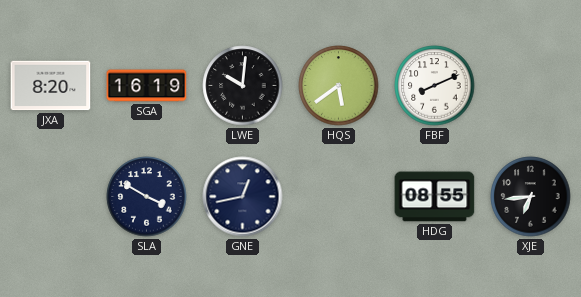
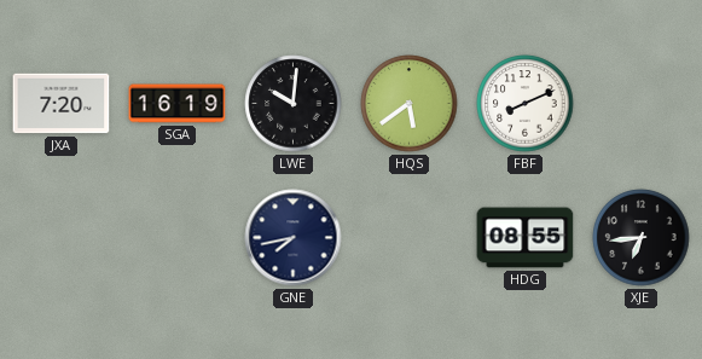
JXA: 8:20 -> 7:20
SLA: 3:50 -> none
GNE: 12:43 -> 7:43
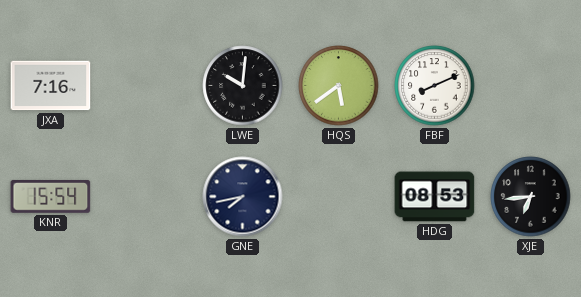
JXA: 7:20 -> 7:16
SGA: 16:19 -> none
KNR: none -> 15:54
HDG: 08:55 -> 08:53
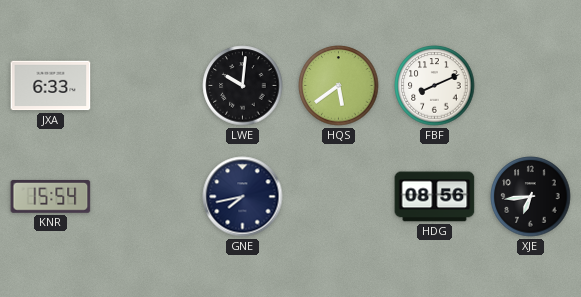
JXA: 7:16 -> 6:33
HDG: 08:53 -> 08:56
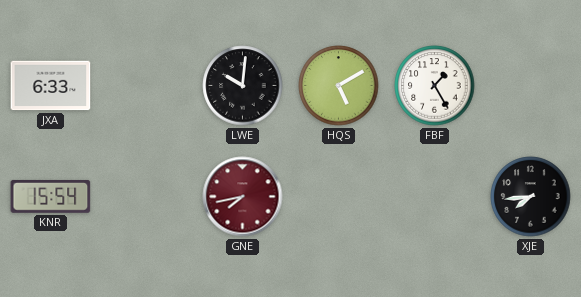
HQS: 5:39 -> 5:10
FBF: 8:11 -> 1:25
GNE dial: navy -> burgundy
HDG: 08:56 -> none
XJE: 6:44 -> 7:44
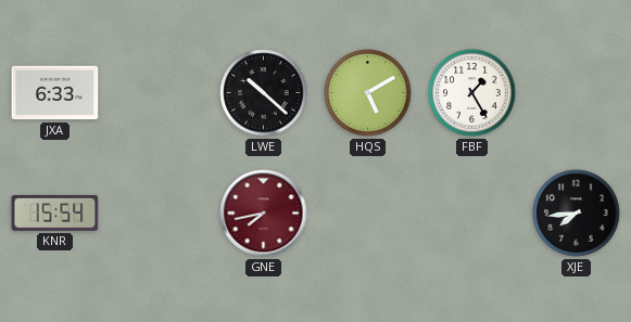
LWE: 10:01 -> 10:22
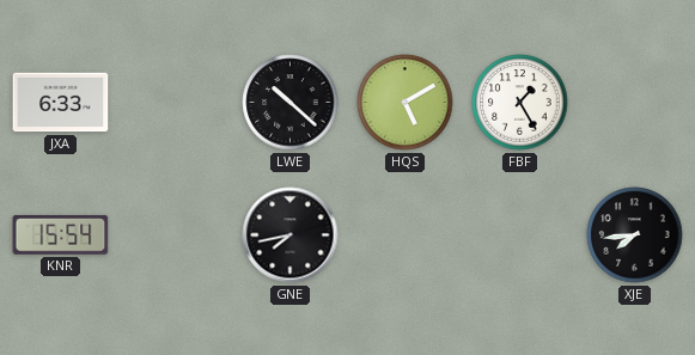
GNE dial: burgundy -> black
